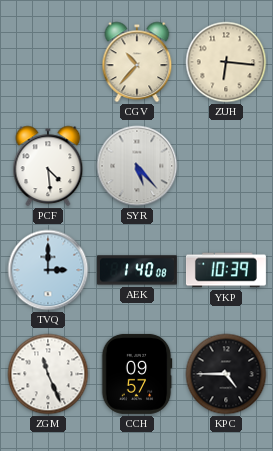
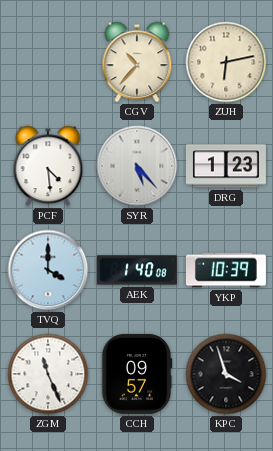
ZUH: 6:16 -> 6:13
DRG: none -> 1:23
TVQ: 3:00 -> 4:00
KPC: 4:45 -> 3:57
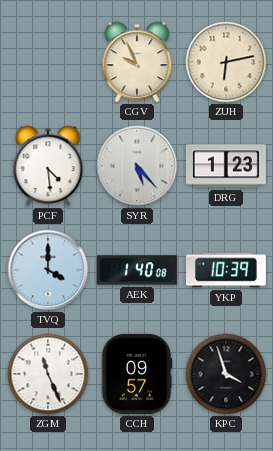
CGV: 10:37 -> 9:56
